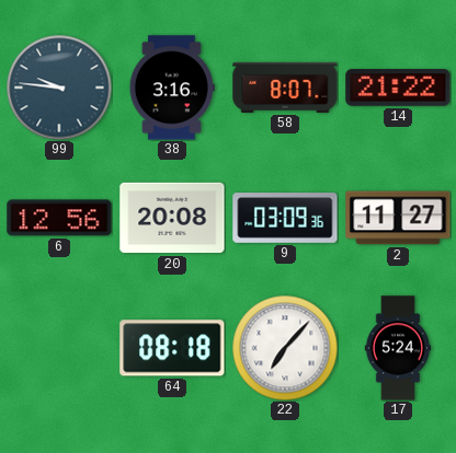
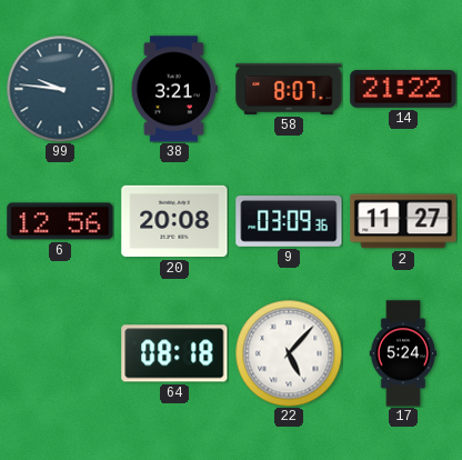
38: 3:16 -> 3:21
22: 7:07 -> 5:07
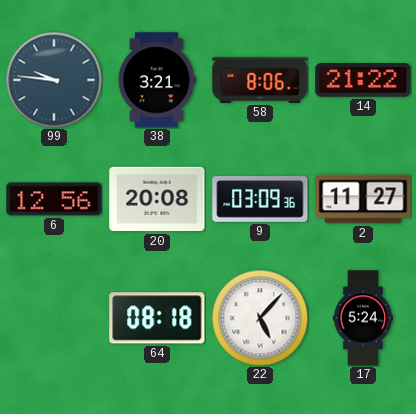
58: 8:07 -> 8:06
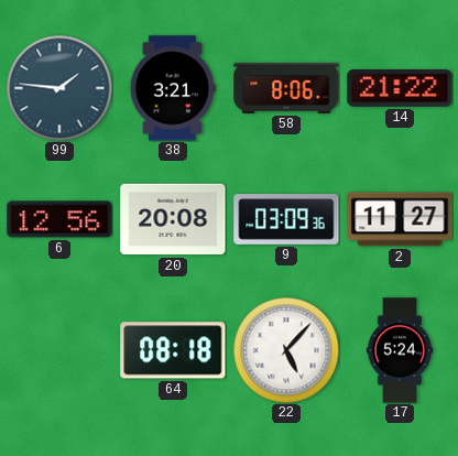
99: 9:46 -> 1:46
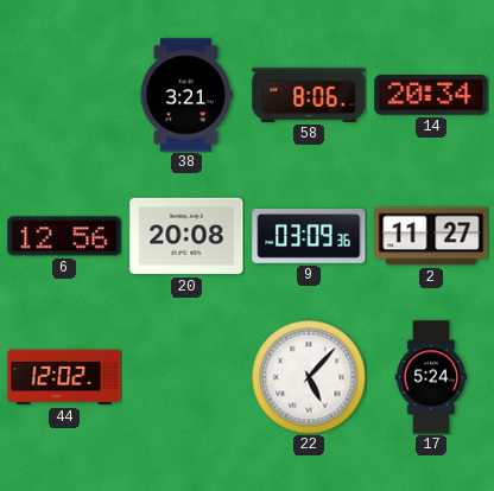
99: 1:46 -> none
14: 21:22 -> 20:34
44: none -> 12:02
64: 08:18 -> none
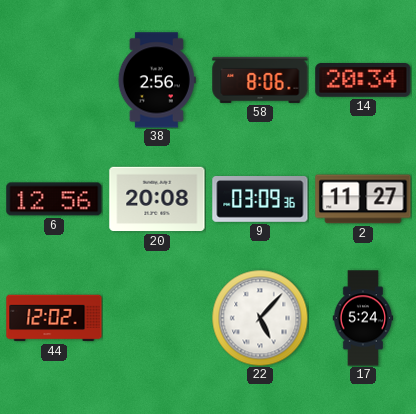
38: 3:21 -> 2:56
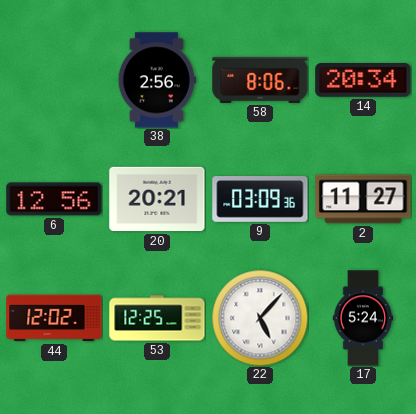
20: 20:08 -> 20:21
53: none -> 12:25
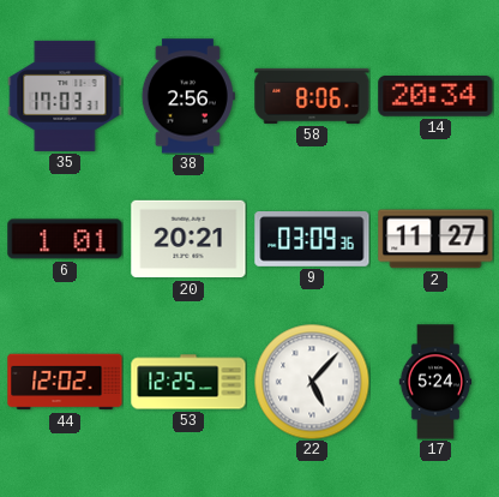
35: none -> 17:03
6: 12:56 -> 1:01
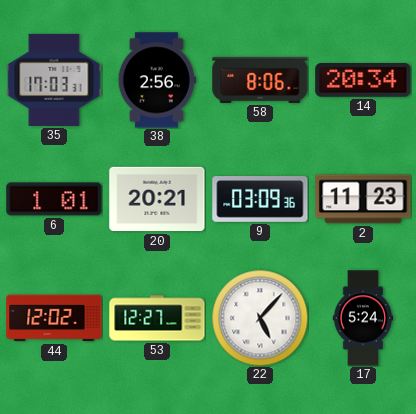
2: 11:27 -> 11:23
53: 12:25 -> 12:27
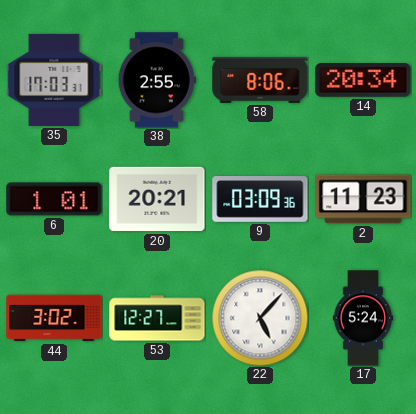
38: 2:56 -> 2:55
44: 12:02 -> 3:02
